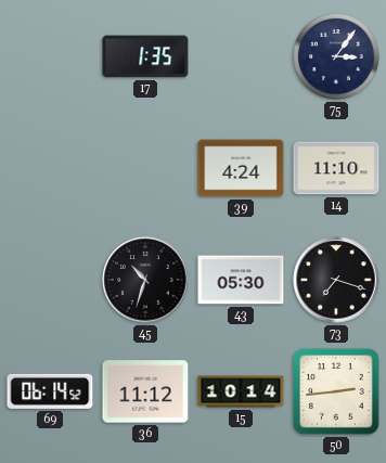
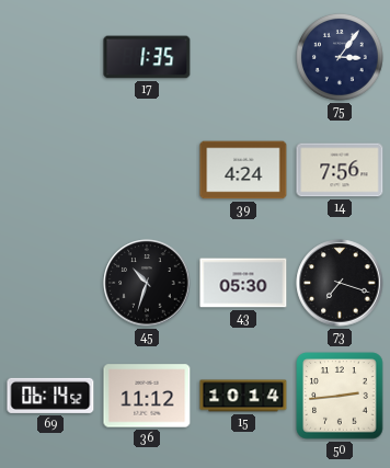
14: 11:10 -> 7:56
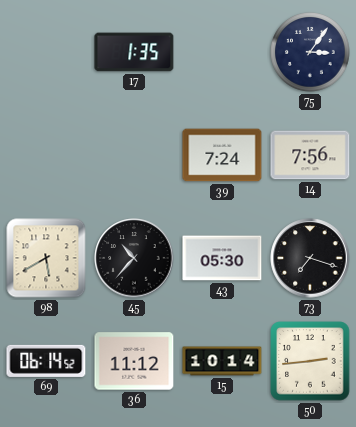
39: 4:24 -> 7:24
98: none -> 5:40
45: 10:33 -> 10:37
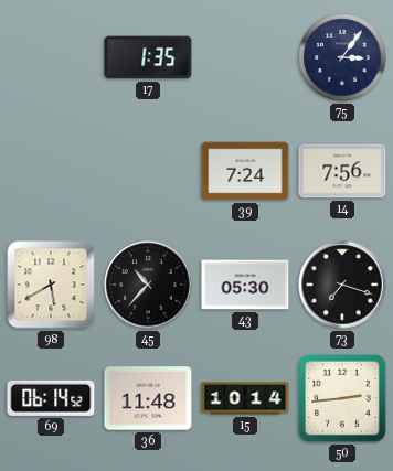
36: 11:12 -> 11:48
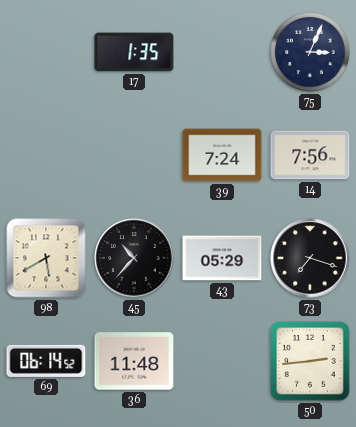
75: 3:06 -> 3:04
43: 05:30 -> 05:29
15: 10:14 -> none
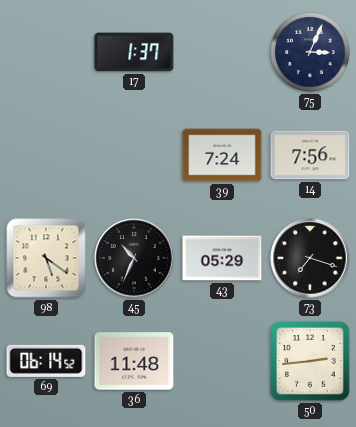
17: 1:35 -> 1:37
98: 5:40 -> 5:21
45: 10:37 -> 10:34
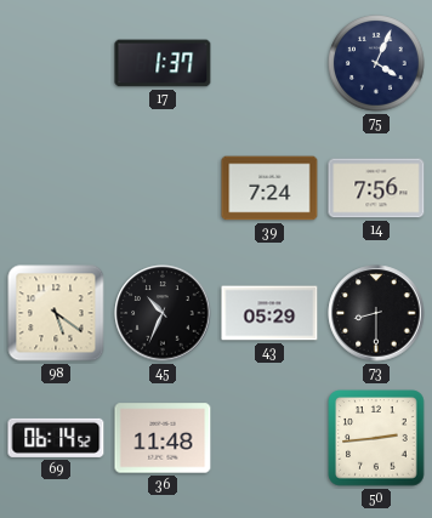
75: 3:04 -> 4:04
73: 7:18 -> 8:30
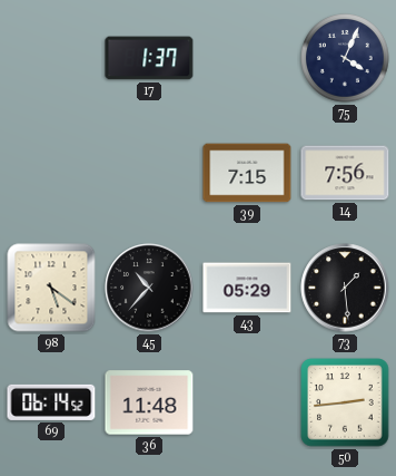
39: 7:24 -> 7:15
45: 10:34 -> 10:37
73: 8:30 -> 1:29
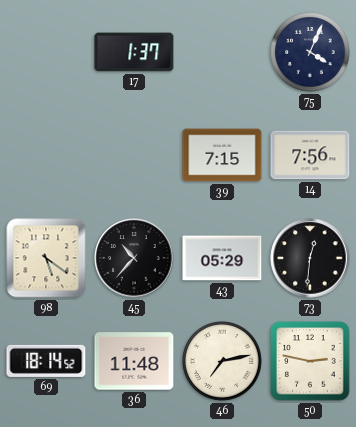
73: 1:29 -> 12:31
69: 06:14 -> 18:14
46: none -> 7:13
50: 2:44 -> 2:47
